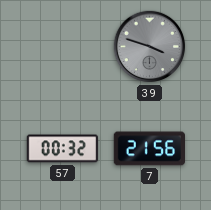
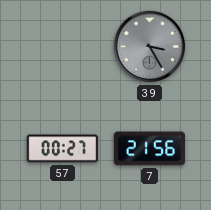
39: 3:48 -> 3:25
57: 00:32 -> 00:27
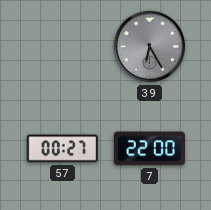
39: 3:25 -> 6:25
7: 21:56 -> 22:00
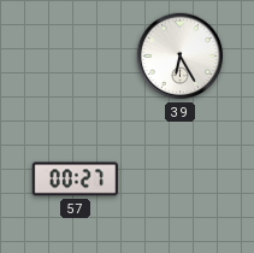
39 dial: grey -> white
7: 22:00 -> none
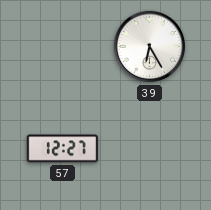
57: 00:27 -> 12:27
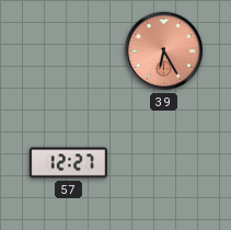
39 dial: white -> salmon
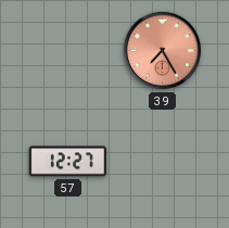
39: 6:25 -> 7:25
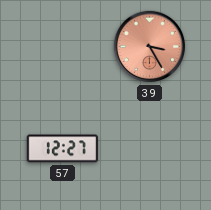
39: 7:25 -> 3:25
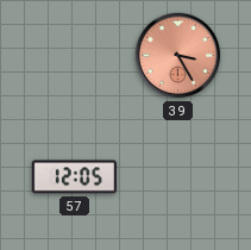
57: 12:27 -> 12:05
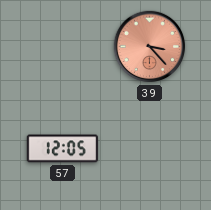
39: 3:25 -> 3:23
